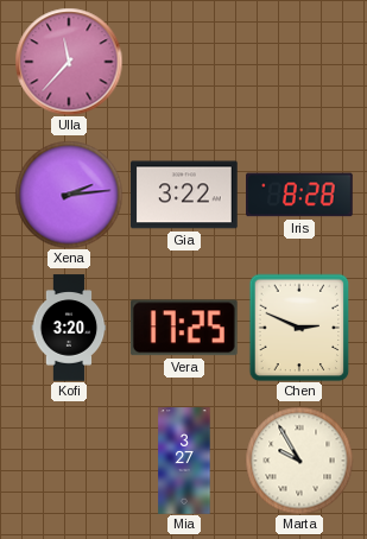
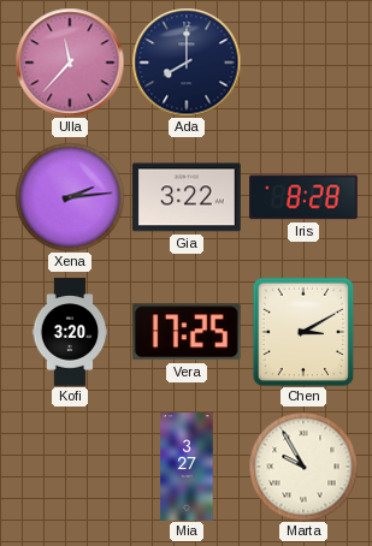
Ada: none -> 8:00
Chen: 2:49 -> 3:10
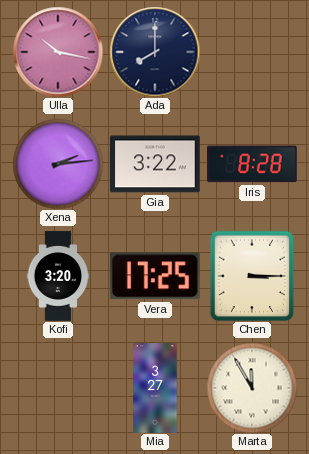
Ulla: 11:37 -> 10:17
Chen: 3:10 -> 3:15
Marta: 9:55 -> 11:55
